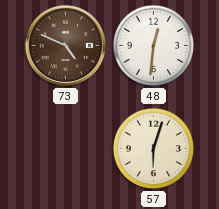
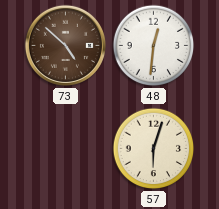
73: 4:49 -> 4:52
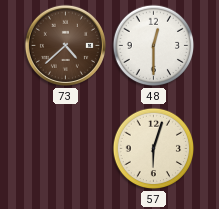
73: 4:52 -> 4:38
48: 12:31 -> 12:30
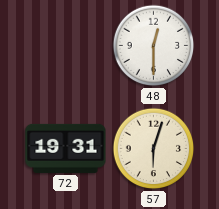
73: 4:38 -> none
72: none -> 19:31
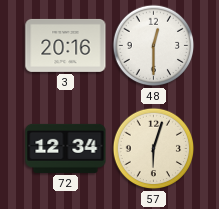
3: none -> 20:16
72: 19:31 -> 12:34
